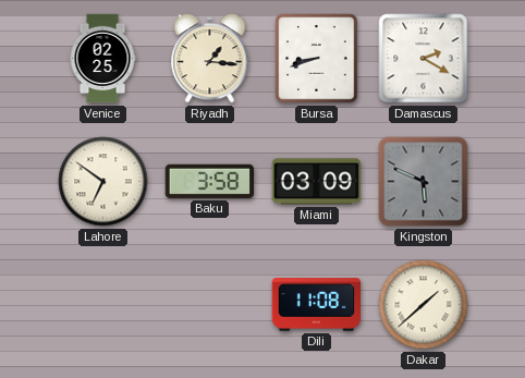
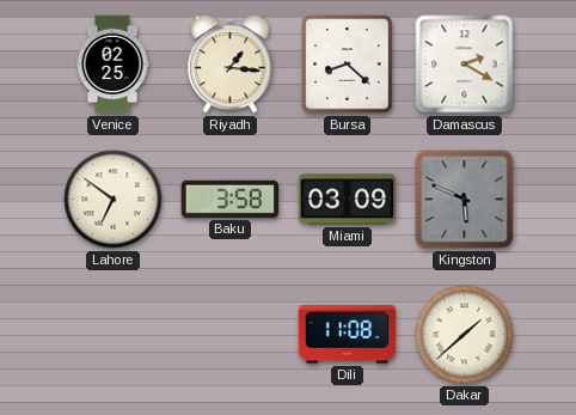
Bursa: 8:42 -> 8:22
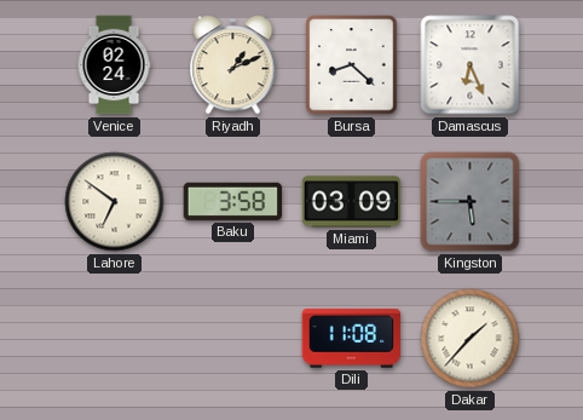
Venice: 02:25 -> 02:24
Riyadh: 1:16 -> 1:11
Damascus: 2:20 -> 6:26
Kingston: 5:49 -> 5:45
Dakar: 1:38 -> 1:37
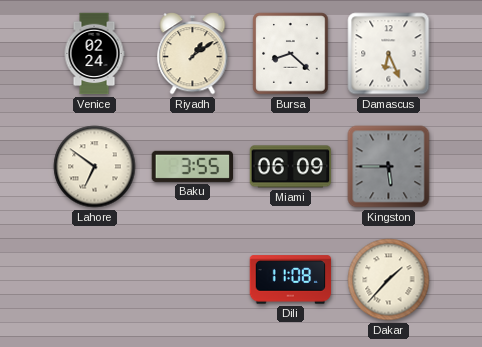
Riyadh: 1:11 -> 1:09
Baku: 3:58 -> 3:55
Miami: 03:09 -> 06:09
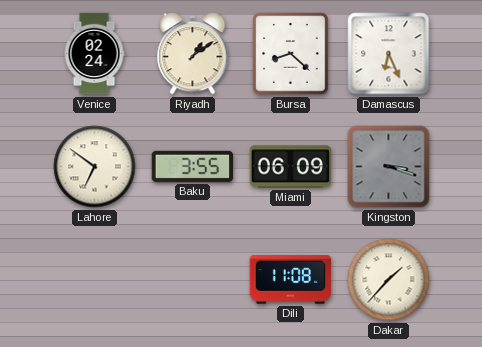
Kingston: 5:45 -> 3:18
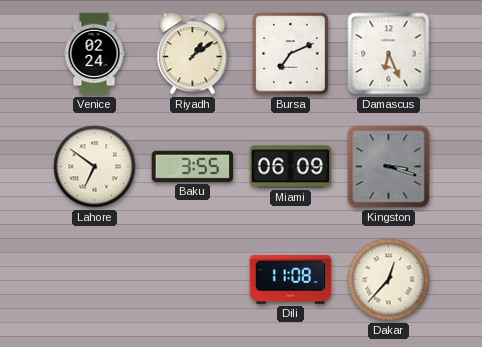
Bursa: 8:22 -> 7:11
Dakar: 1:37 -> 12:37
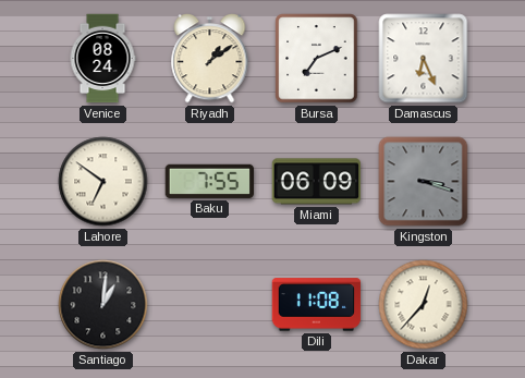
Venice: 02:24 -> 08:24
Baku: 3:55 -> 7:55
Santiago: none -> 1:01
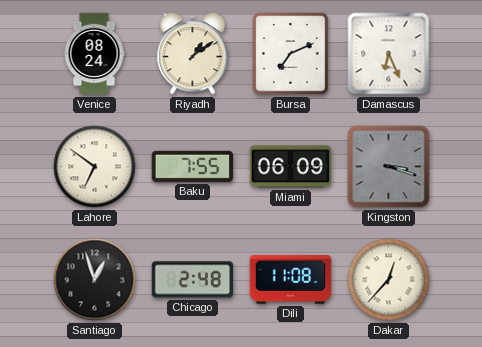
Santiago: 1:01 -> 12:57
Chicago: none -> 2:48
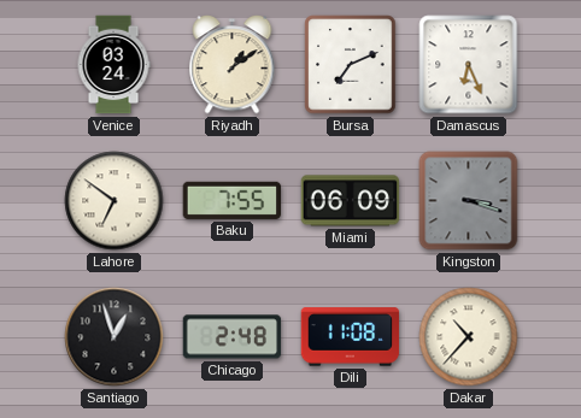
Venice: 08:24 -> 03:24
Dakar: 12:37 -> 10:37
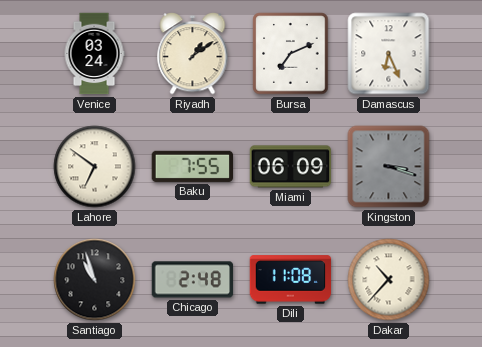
Santiago: 12:57 -> 10:57
